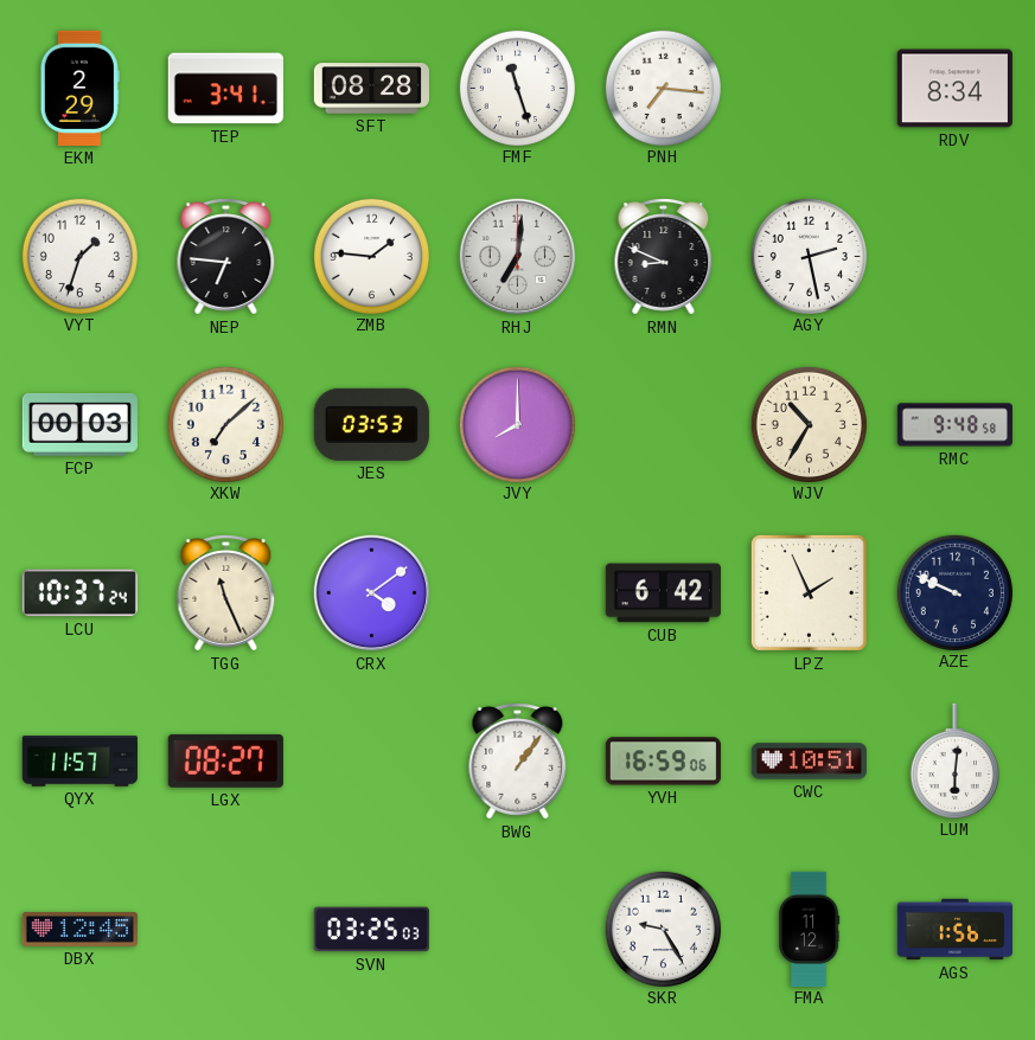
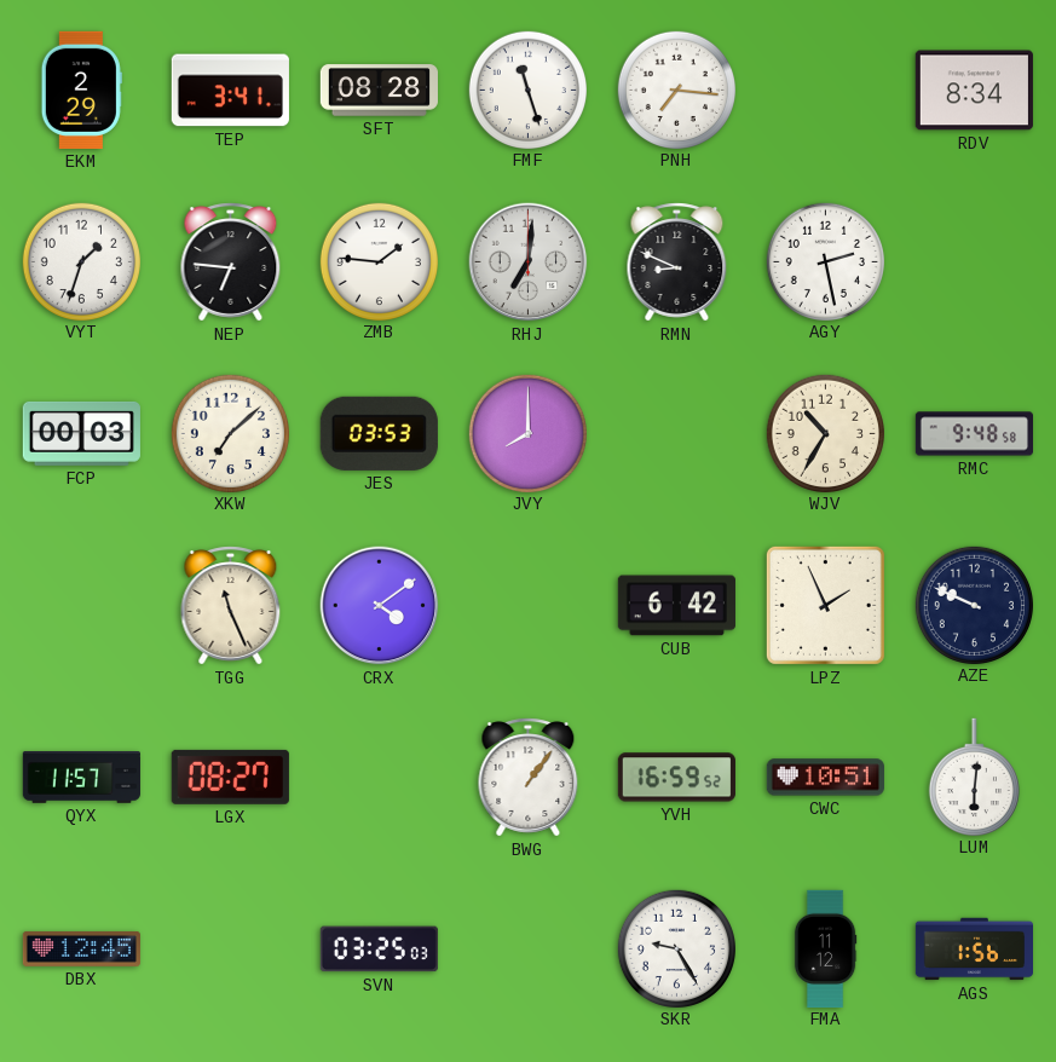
LCU: 10:37 -> none
YVH: 16:59:06 -> 16:59:52
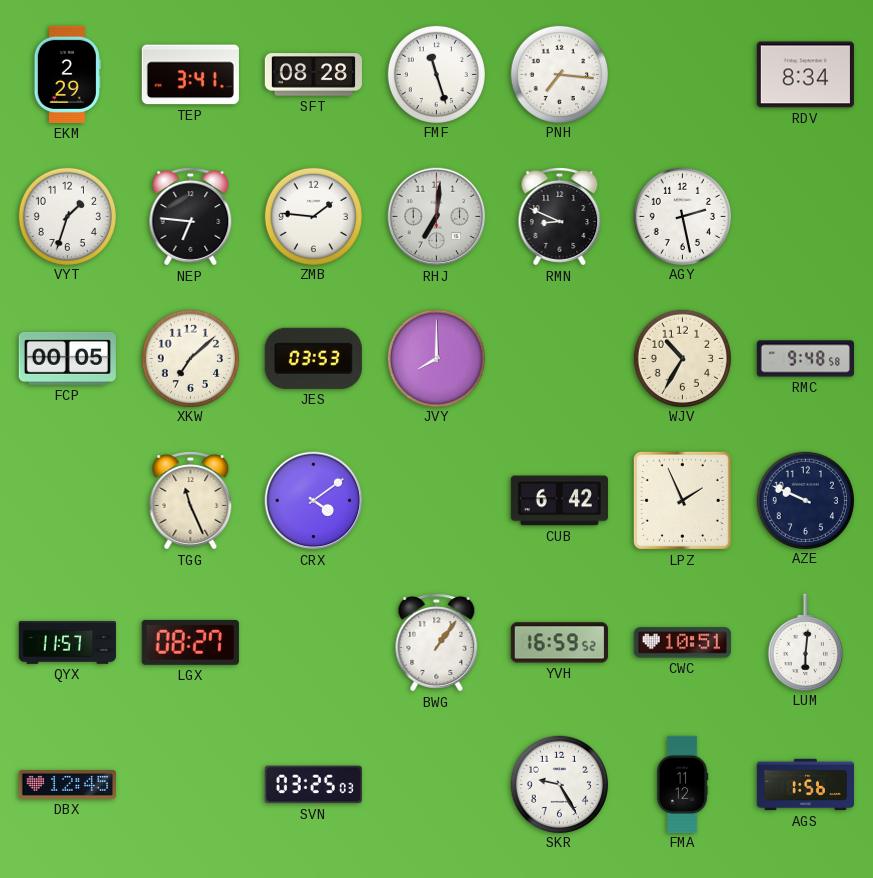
FCP: 00:03 -> 00:05
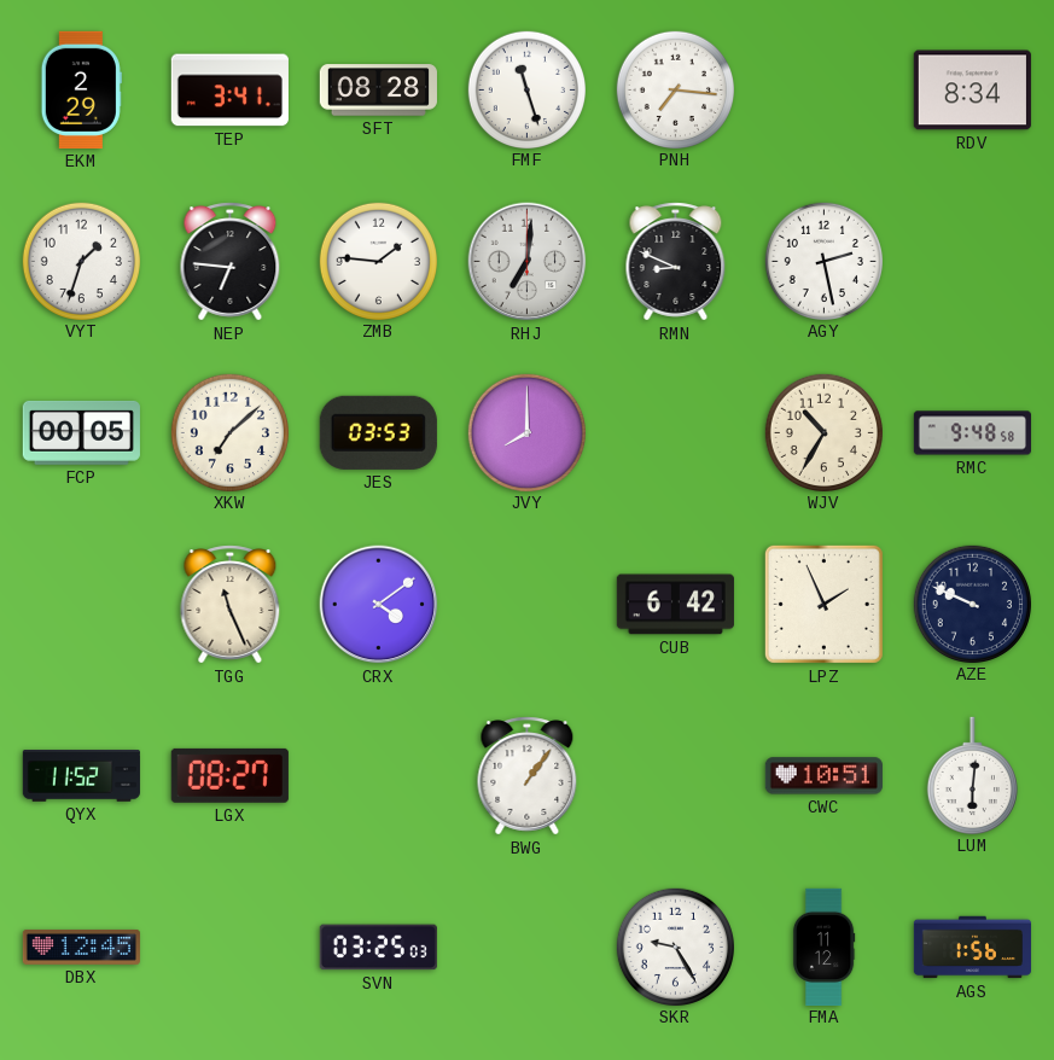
QYX: 11:57 -> 11:52
YVH: 16:59 -> none
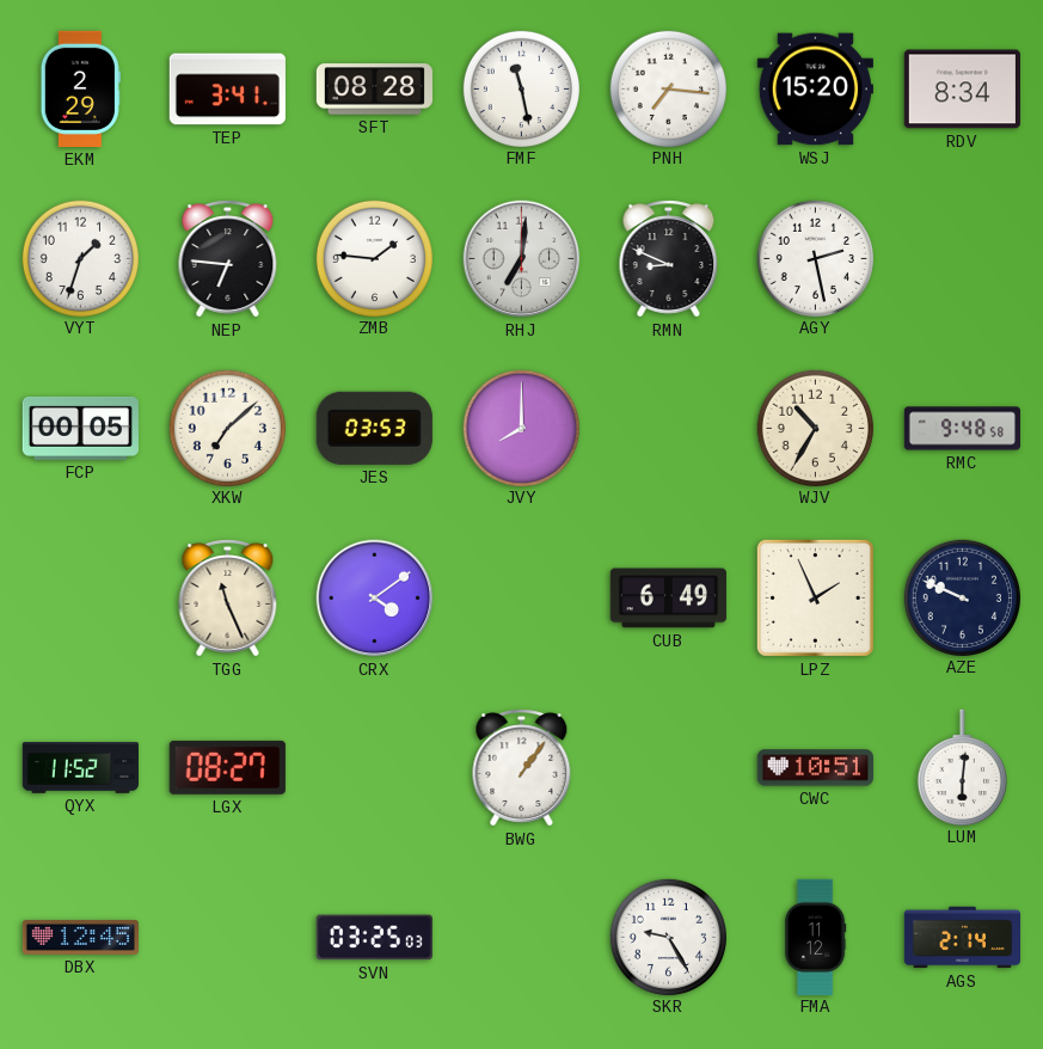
FMF: 11:27 -> 11:28
WSJ: none -> 15:20
CUB: 6:42 -> 6:49
AGS: 1:56 -> 2:14
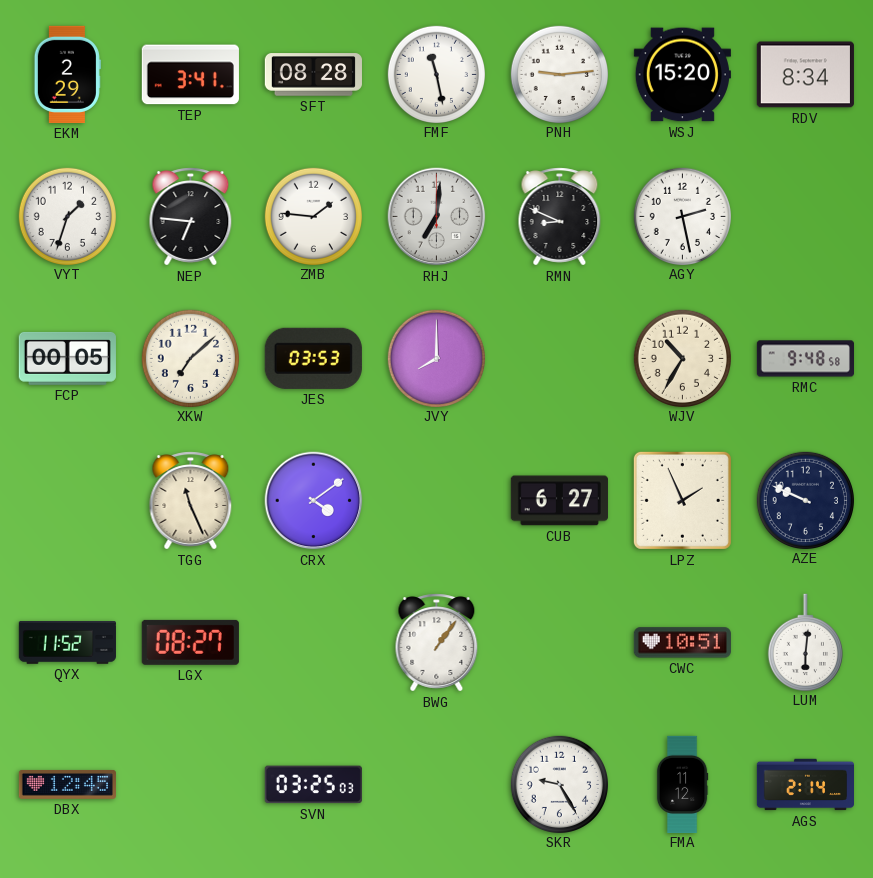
PNH: 7:16 -> 9:14
CUB: 6:49 -> 6:27
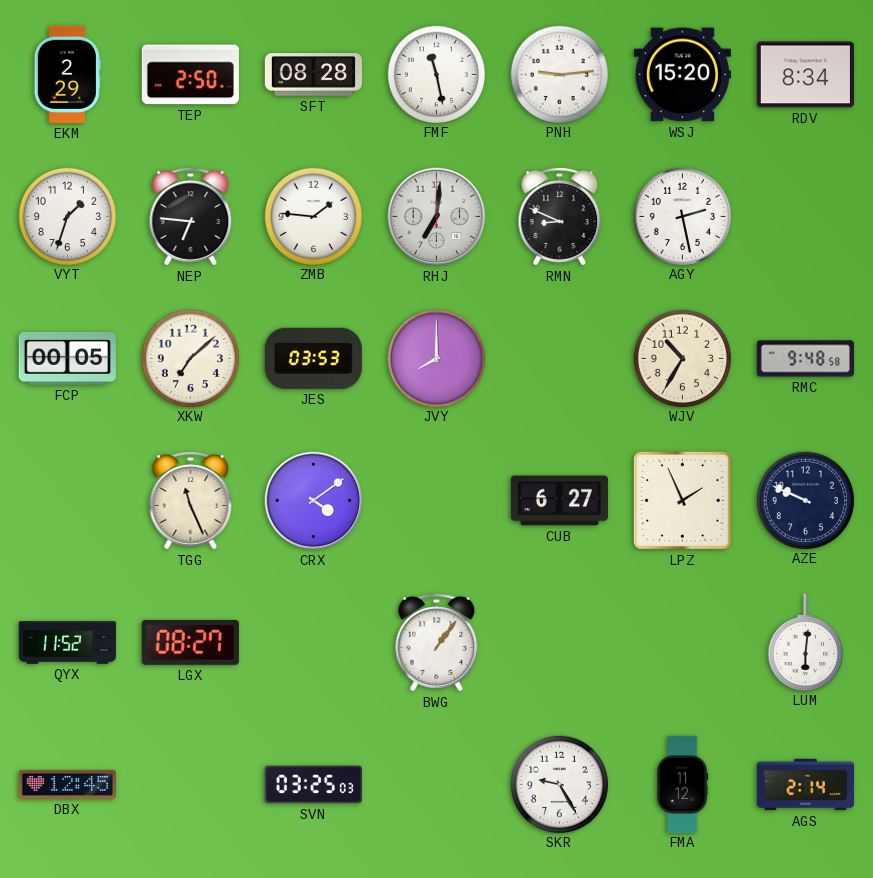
TEP: 3:41 -> 2:50
CWC: 10:51 -> none
